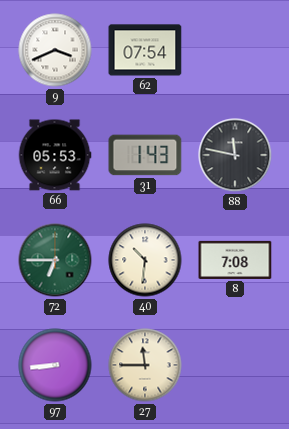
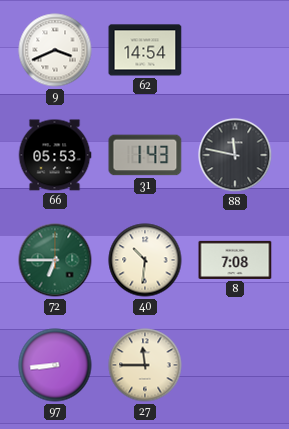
62: 07:54 -> 14:54
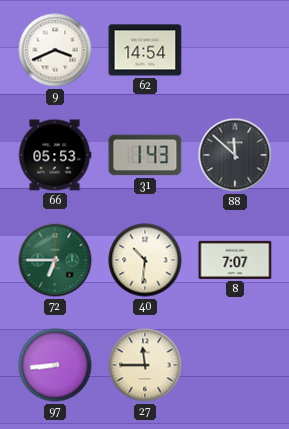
88: 11:47 -> 11:52
8: 7:08 -> 7:07
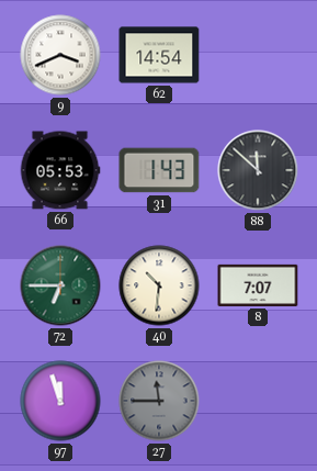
97: 8:44 -> 11:57
27 dial: cream -> grey
